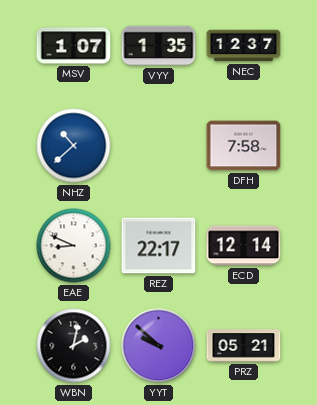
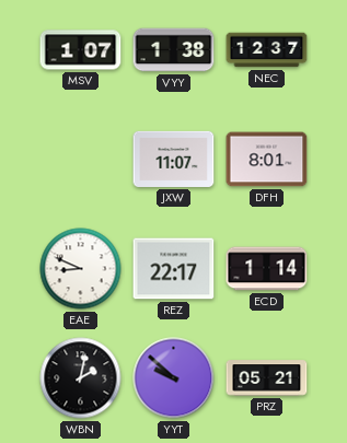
VYY: 1:35 -> 1:38
NHZ: 10:38 -> none
JXW: none -> 11:07
DFH: 7:58 -> 8:01
ECD: 12:14 -> 1:14
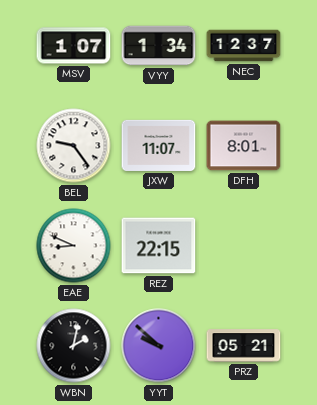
VYY: 1:38 -> 1:34
BEL: none -> 9:24
REZ: 22:17 -> 22:15
ECD: 1:14 -> none
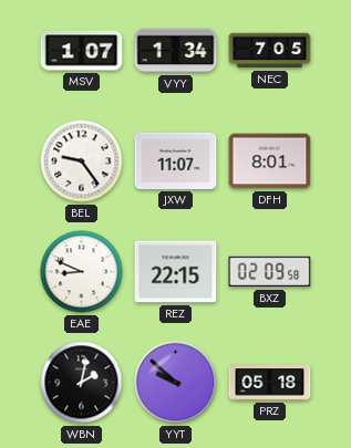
NEC: 12:37 -> 7:05
BXZ: none -> 02:09
PRZ: 05:21 -> 05:18
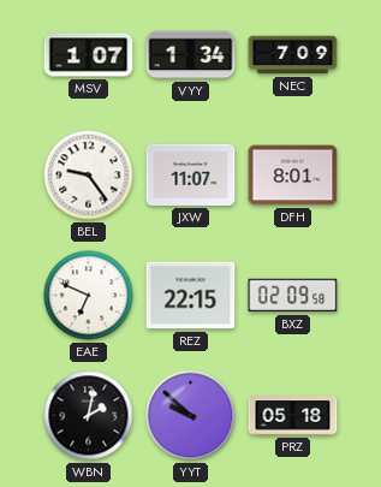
NEC: 7:05 -> 7:09
EAE: 8:49 -> 6:49
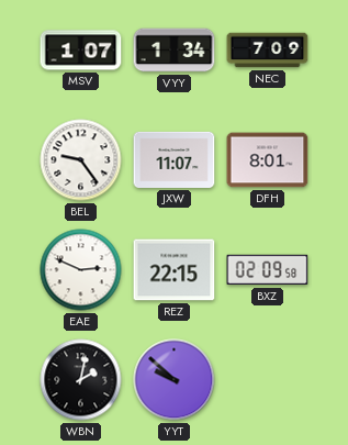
EAE: 6:49 -> 2:49
PRZ: 05:18 -> none
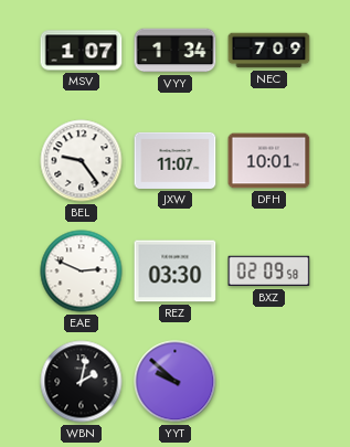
DFH: 8:01 -> 10:01
REZ: 22:15 -> 03:30
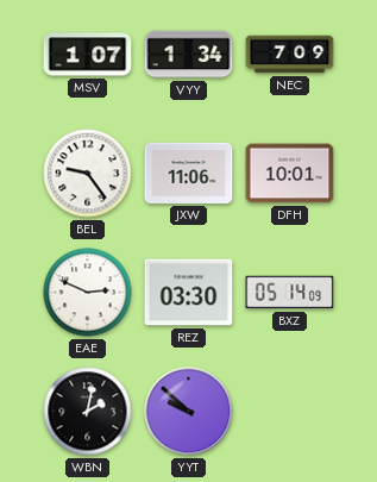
JXW: 11:07 -> 11:06
BXZ: 02:09 -> 05:14
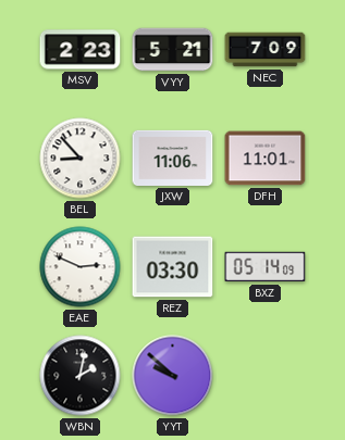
MSV: 1:07 -> 2:23
VYY: 1:34 -> 5:21
BEL: 9:24 -> 8:53
DFH: 10:01 -> 11:01
